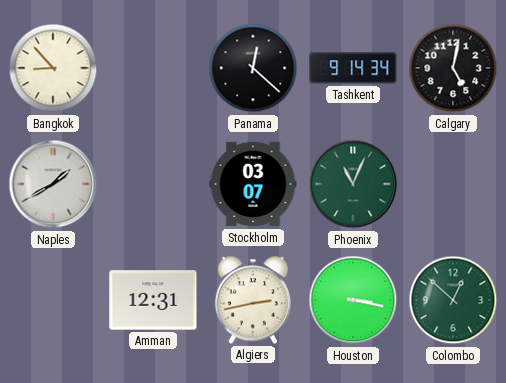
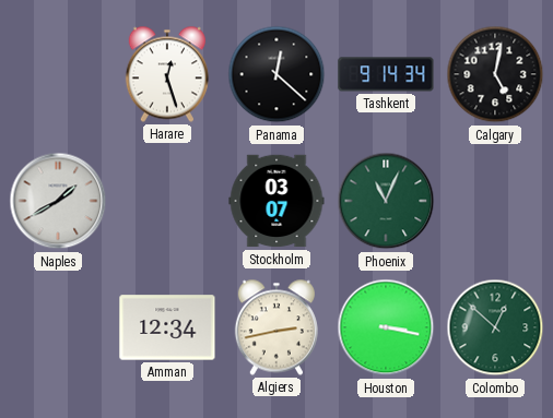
Bangkok: 8:53 -> none
Harare: none -> 12:27
Amman: 12:31 -> 12:34
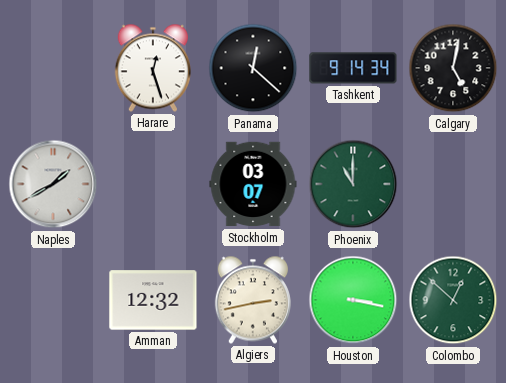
Phoenix: 11:04 -> 11:00
Amman: 12:34 -> 12:32
